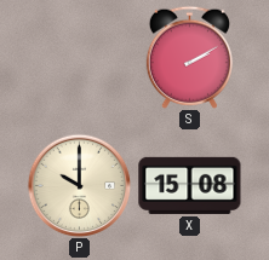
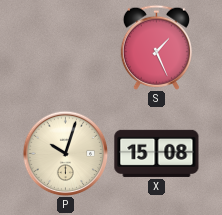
S: 2:10 -> 1:26
P: 10:00 -> 10:03
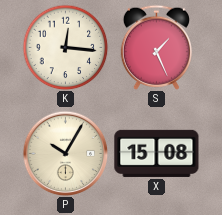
K: none -> 12:16
P: 10:03 -> 10:05
